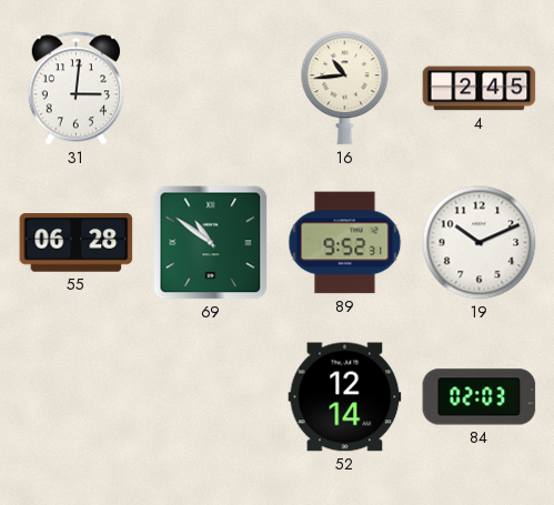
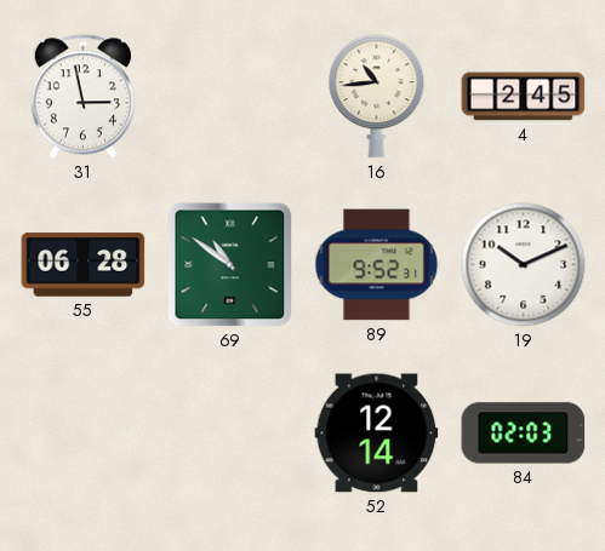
31: 3:01 -> 2:58
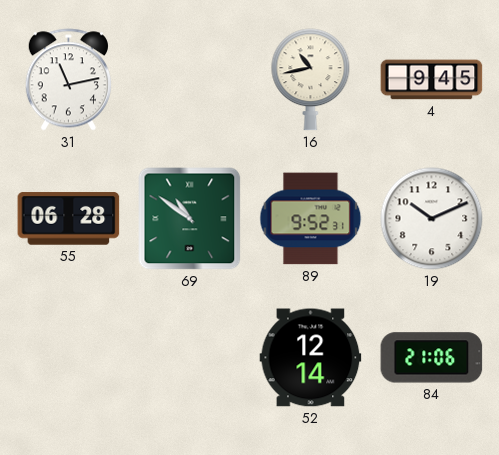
31: 2:58 -> 11:13
16: 10:44 -> 10:43
4: 2:45 -> 9:45
84: 02:03 -> 21:06
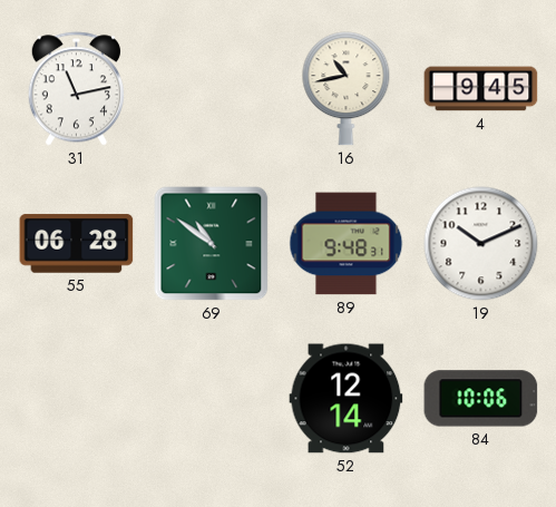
89: 9:52 -> 9:48
84: 21:06 -> 10:06
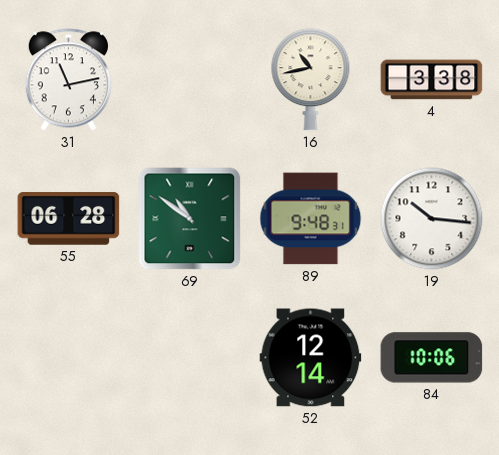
4: 9:45 -> 3:38
19: 10:11 -> 10:16
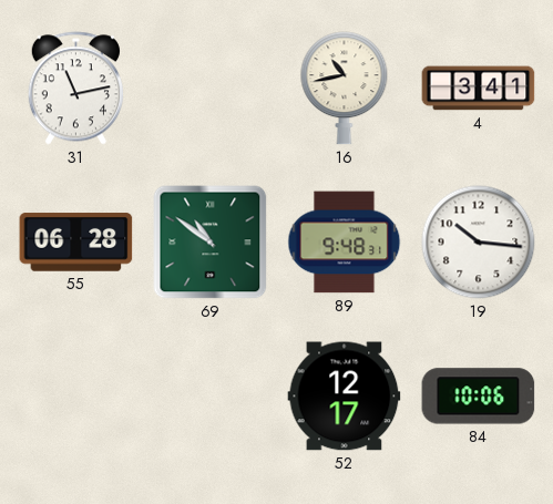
4: 3:38 -> 3:41
52: 12:14 -> 12:17
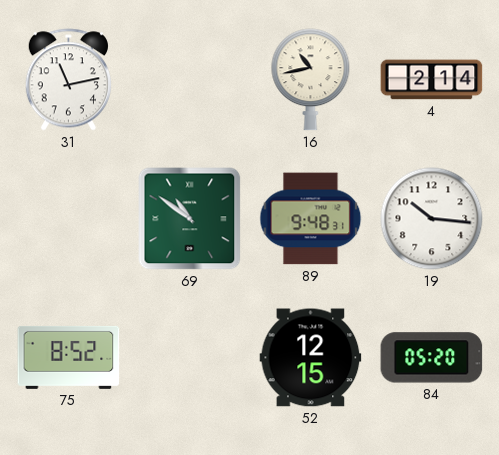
4: 3:41 -> 2:14
55: 06:28 -> none
75: none -> 8:52
52: 12:17 -> 12:15
84: 10:06 -> 05:20
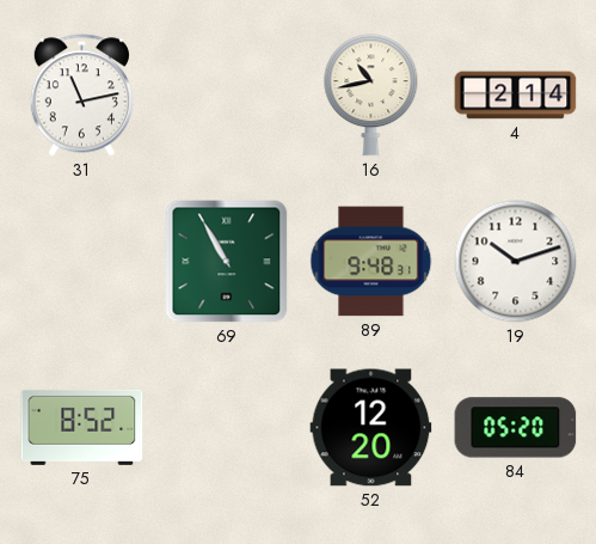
69: 10:51 -> 10:55
19: 10:16 -> 10:12
52: 12:15 -> 12:20
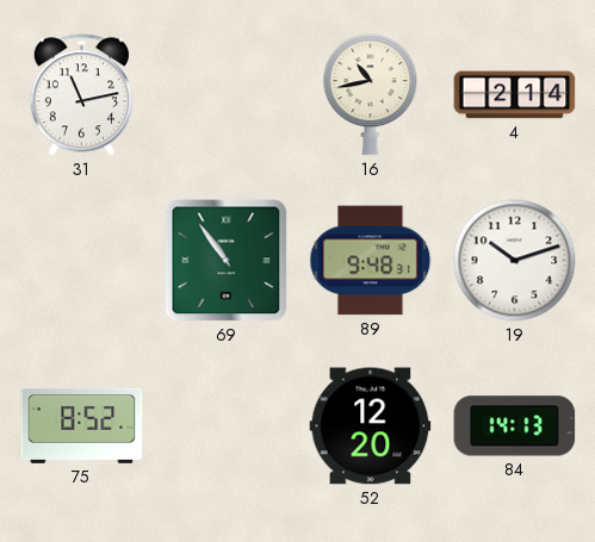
69: 10:55 -> 10:54
84: 05:20 -> 14:13
